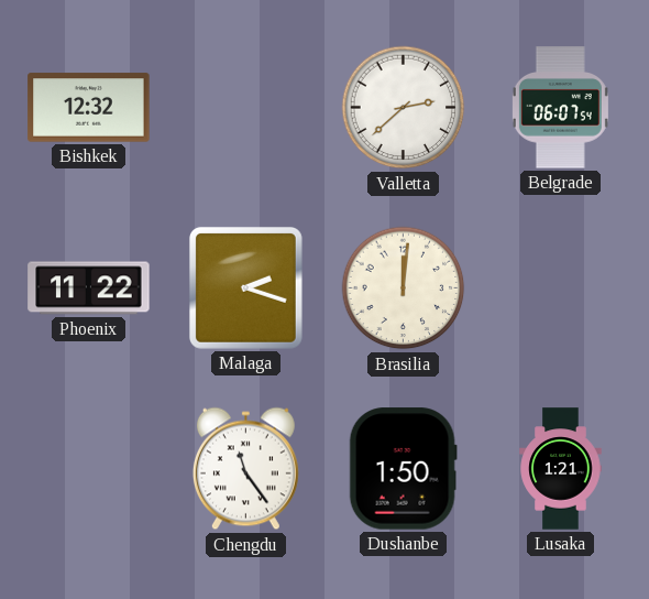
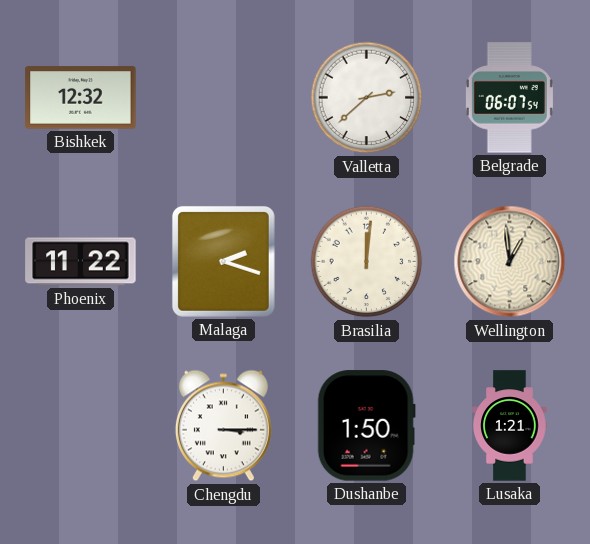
Wellington: none -> 12:59
Chengdu: 11:24 -> 3:15
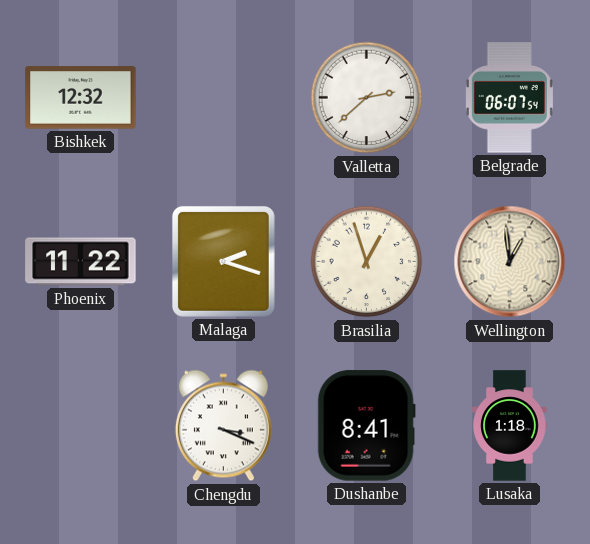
Brasilia: 12:01 -> 12:57
Chengdu: 3:15 -> 3:19
Dushanbe: 1:50 -> 8:41
Lusaka: 1:21 -> 1:18
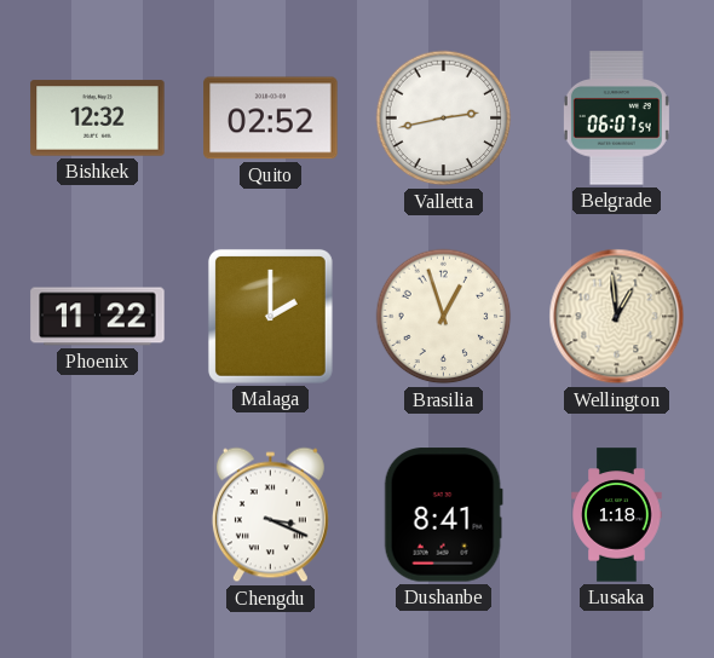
Quito: none -> 02:52
Valletta: 2:38 -> 2:43
Malaga: 2:18 -> 2:00
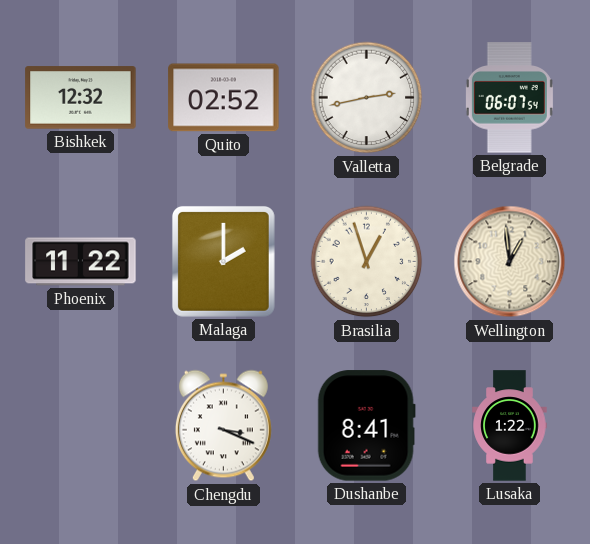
Lusaka: 1:18 -> 1:22
